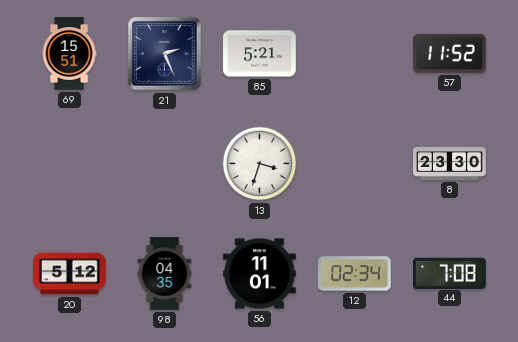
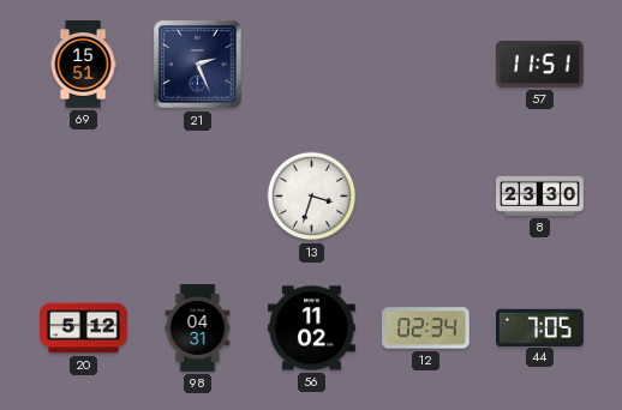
85: 5:21 -> none
57: 11:52 -> 11:51
98: 04:35 -> 04:31
56: 11:01 -> 11:02
44: 7:08 -> 7:05
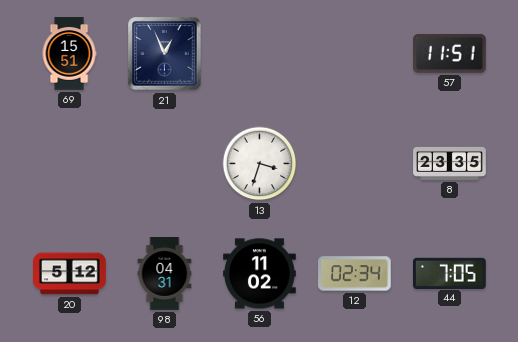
21: 2:26 -> 12:56
8: 23:30 -> 23:35
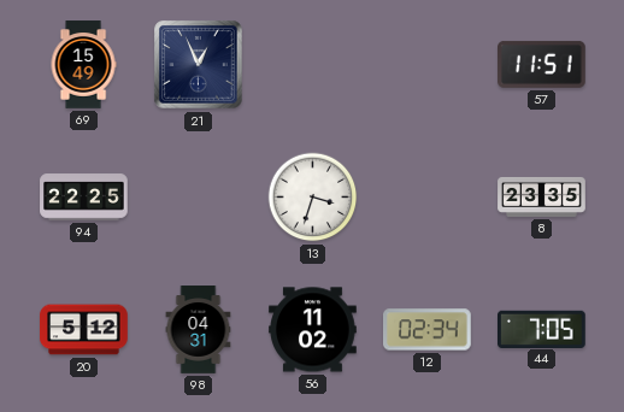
69: 15:51 -> 15:49
94: none -> 22:25
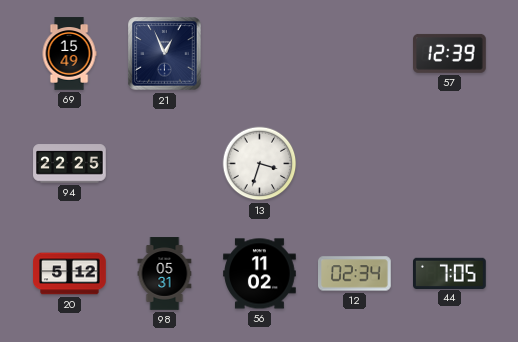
57: 11:51 -> 12:39
8: 23:35 -> none
98: 04:31 -> 05:31
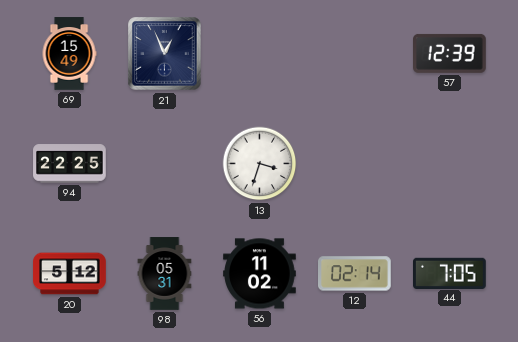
12: 02:34 -> 02:14
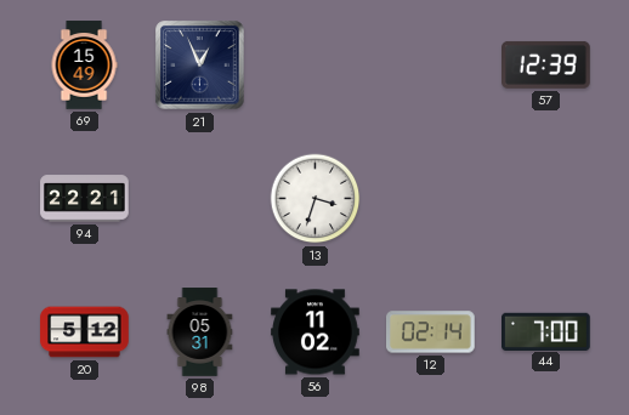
94: 22:25 -> 22:21
44: 7:05 -> 7:00
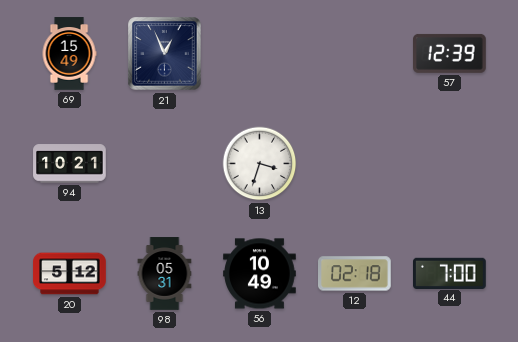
94: 22:21 -> 10:21
56: 11:02 -> 10:49
12: 02:14 -> 02:18
